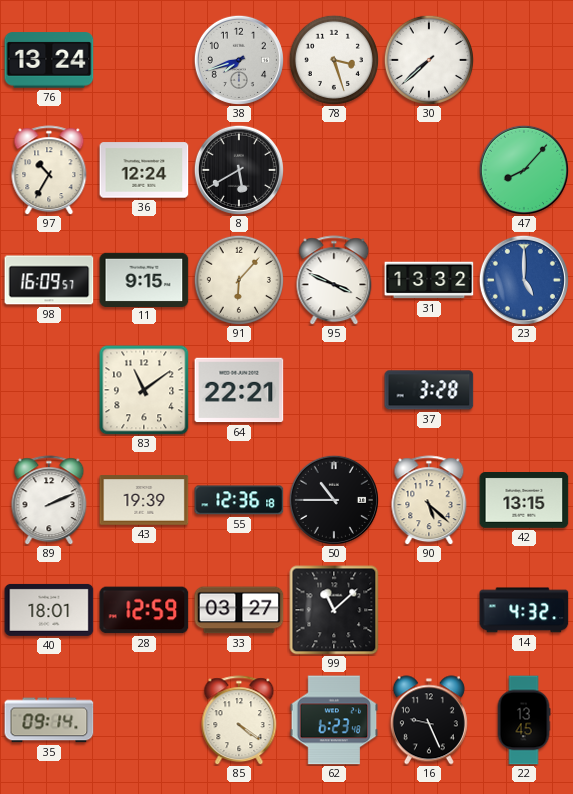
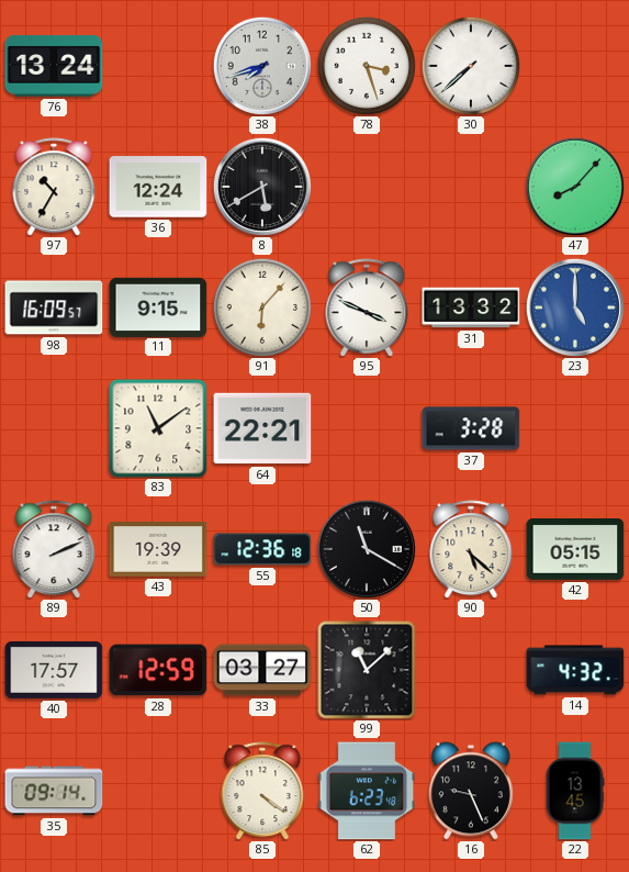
50: 10:45 -> 11:20
42: 13:15 -> 05:15
40: 18:01 -> 17:57
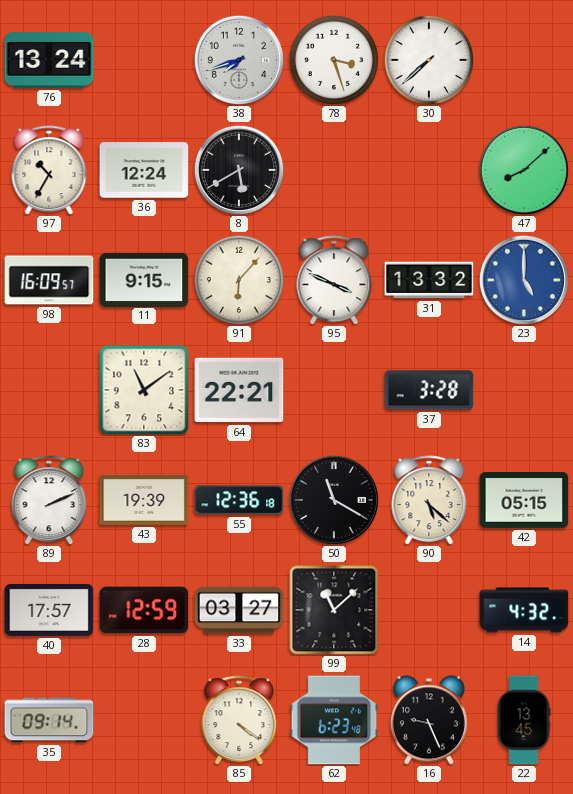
47: 8:07 -> 8:08
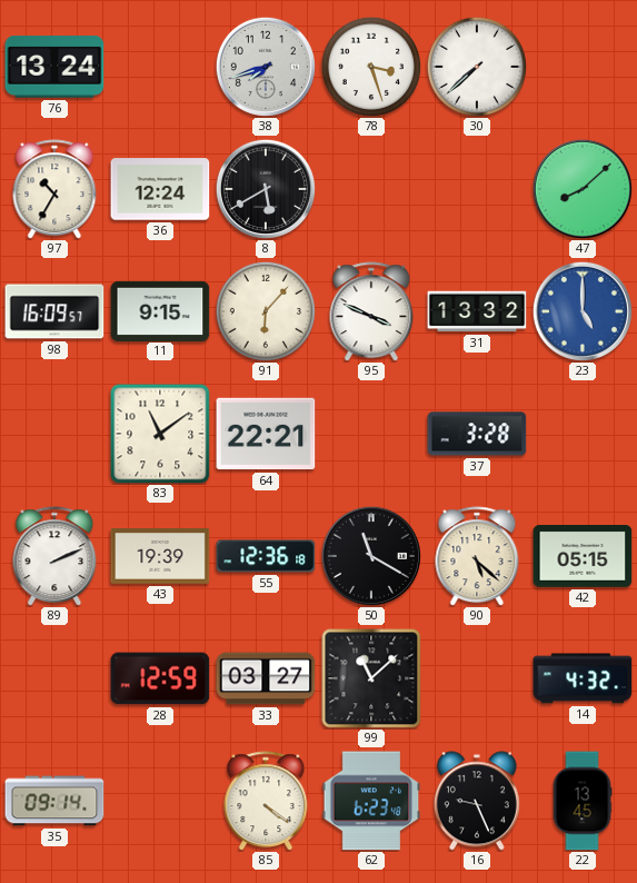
40: 17:57 -> none
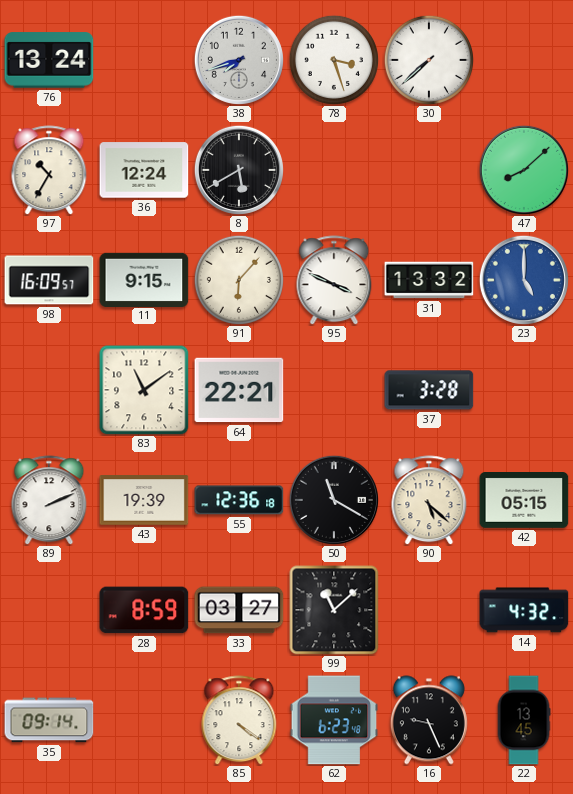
28: 12:59 -> 8:59
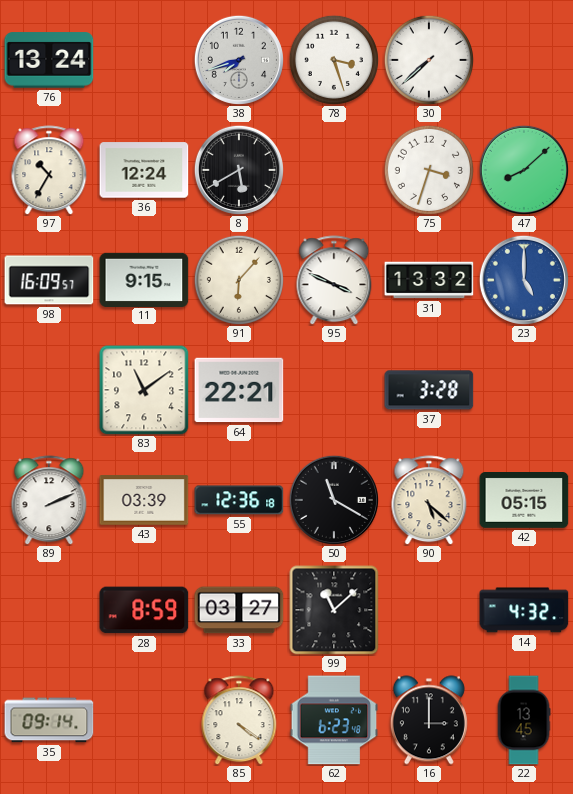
75: none -> 3:33
43: 19:39 -> 03:39
16: 9:26 -> 3:00
